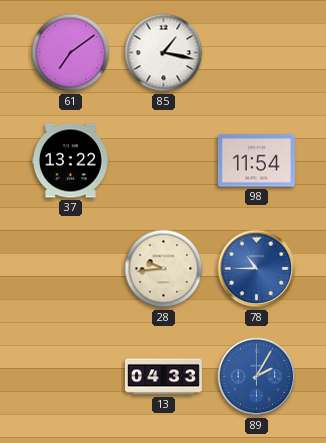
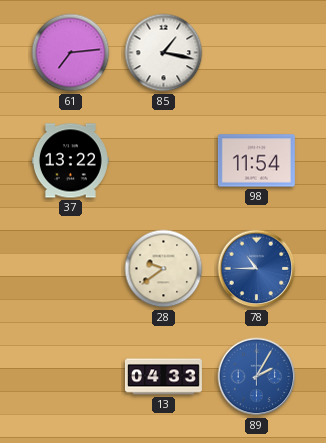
61: 7:09 -> 7:14
28: 9:44 -> 9:39
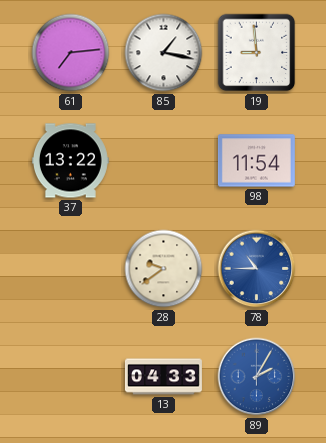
19: none -> 8:59
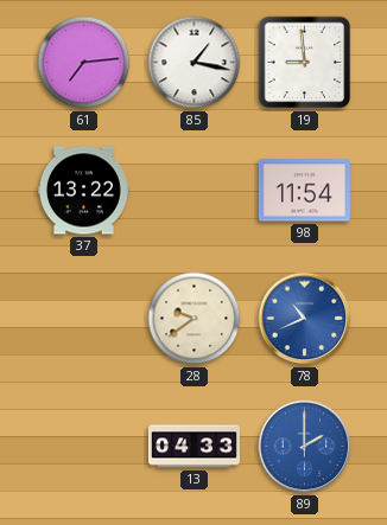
78: 10:45 -> 10:41
89: 2:05 -> 2:00
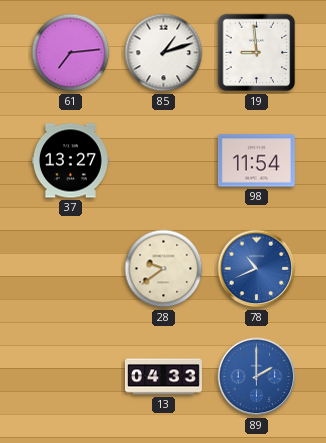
85: 1:17 -> 1:12
37: 13:22 -> 13:27
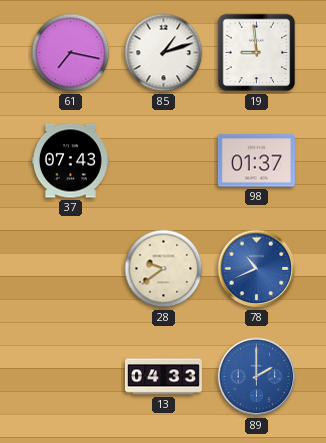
61: 7:14 -> 7:17
37: 13:27 -> 07:43
98: 11:54 -> 01:37
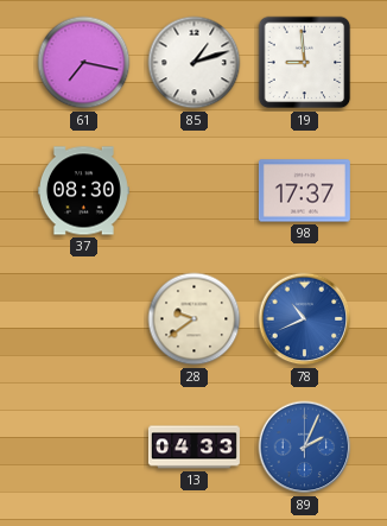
37: 07:43 -> 08:30
98: 01:37 -> 17:37
89: 2:00 -> 2:04
